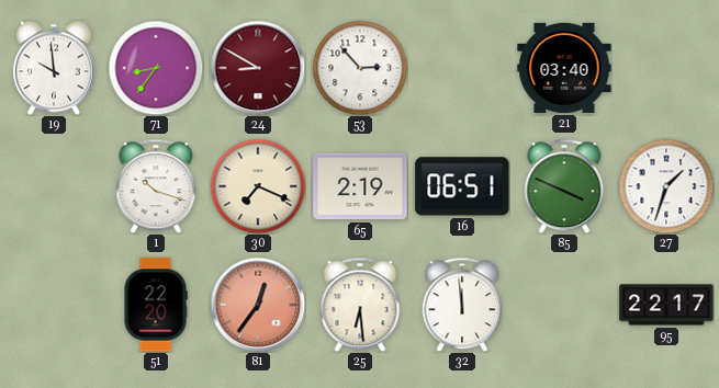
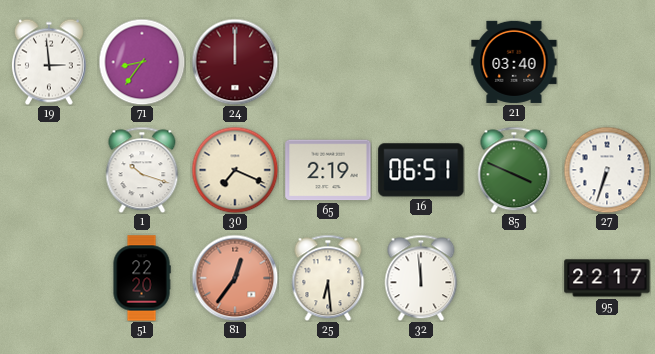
19: 9:59 -> 2:59
24: 8:50 -> 12:00
53: 2:53 -> none
27: 1:33 -> 6:33
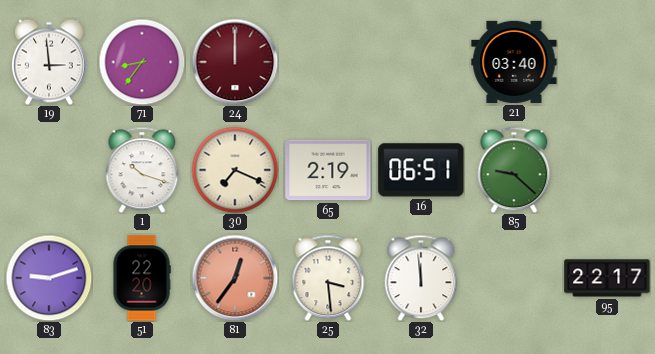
85: 3:49 -> 9:22
27: 6:33 -> none
83: none -> 9:12
25: 6:29 -> 3:29
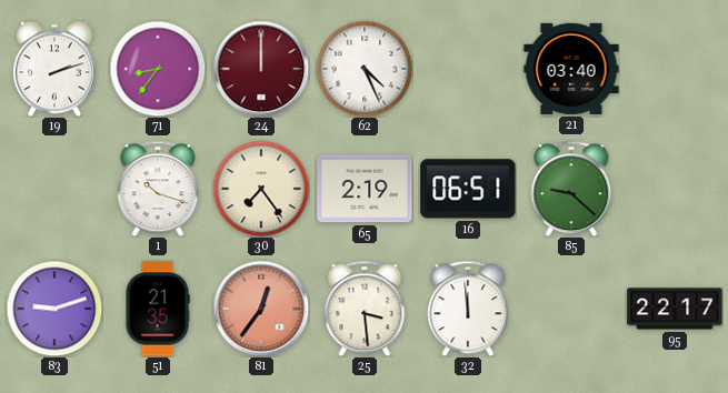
19: 2:59 -> 2:12
62: none -> 4:26
30: 7:19 -> 7:24
51: 22:20 -> 21:35
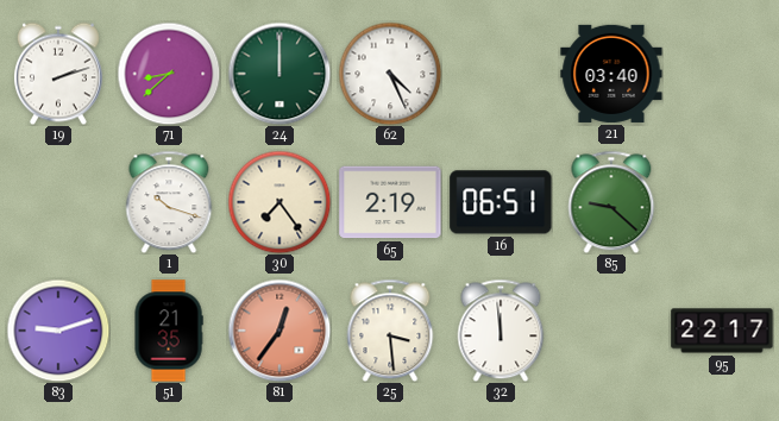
71: 8:36 -> 8:38
24 dial: burgundy -> green
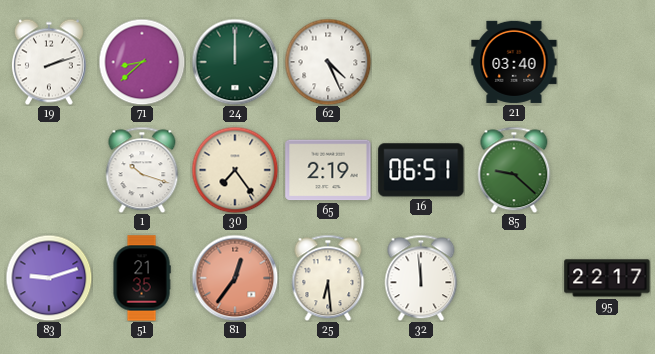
25: 3:29 -> 6:29
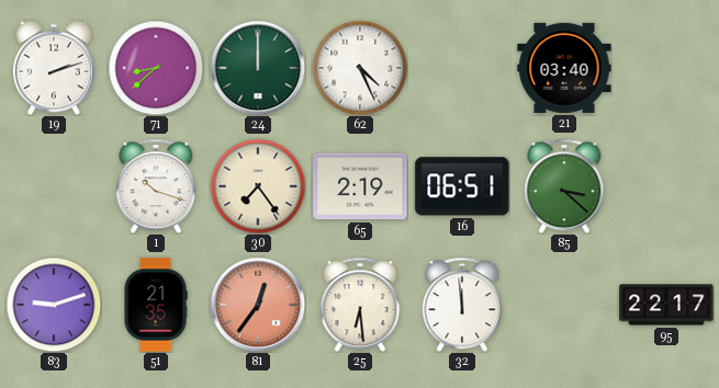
85: 9:22 -> 3:22
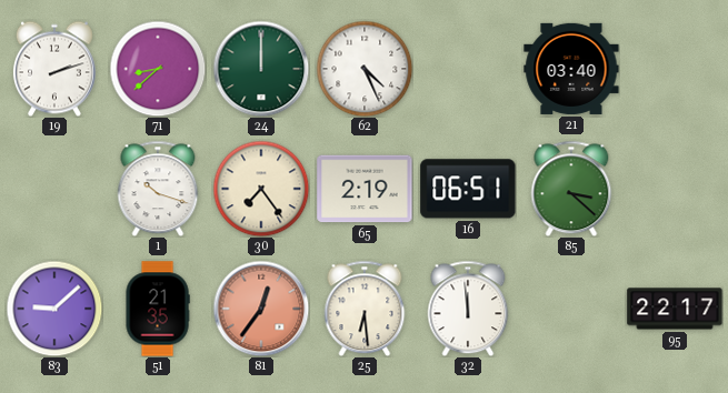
83: 9:12 -> 9:08
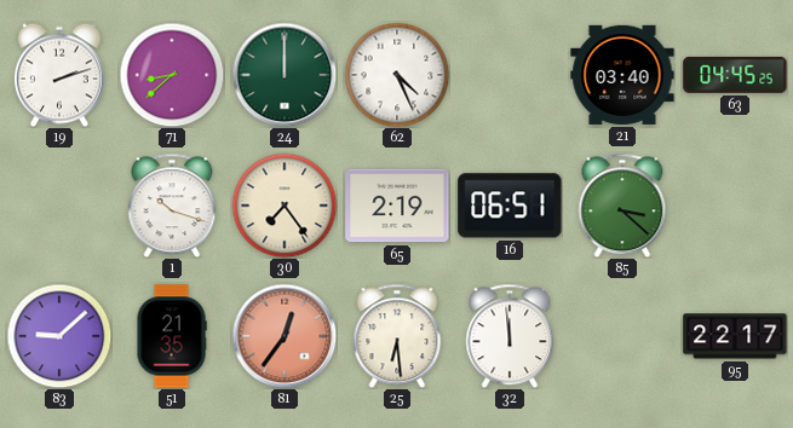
63: none -> 04:45
